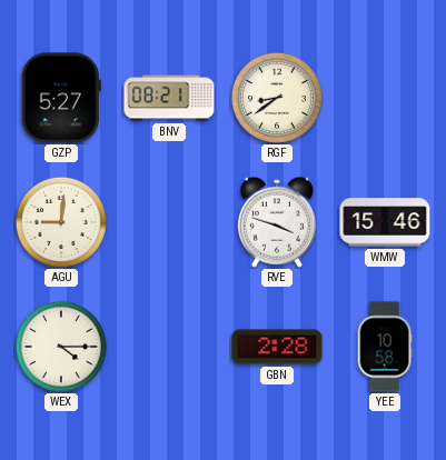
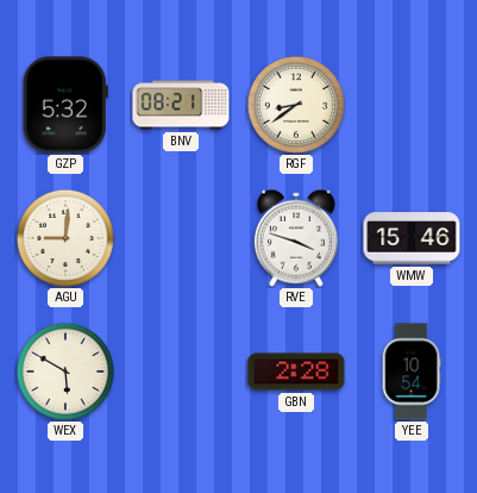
GZP: 5:27 -> 5:32
WEX: 4:15 -> 5:50
YEE: 10:58 -> 10:54
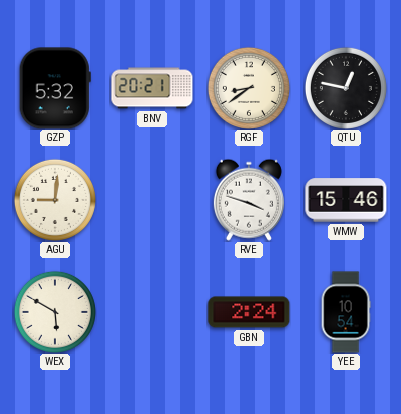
BNV: 08:21 -> 20:21
QTU: none -> 12:47
GBN: 2:28 -> 2:24
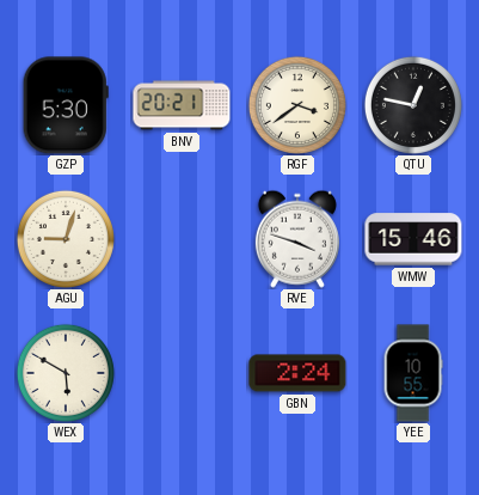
GZP: 5:32 -> 5:30
RGF: 8:39 -> 3:39
AGU: 9:01 -> 9:03
YEE: 10:54 -> 10:55
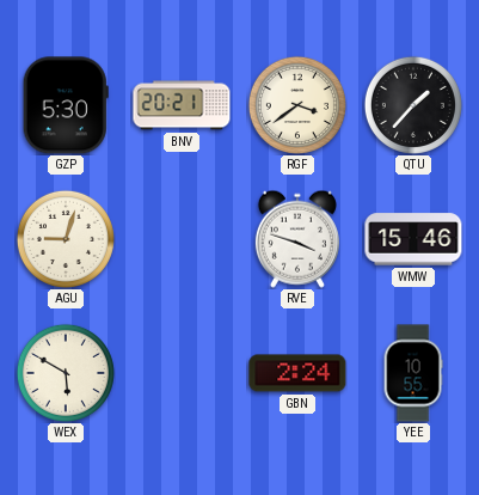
QTU: 12:47 -> 1:37
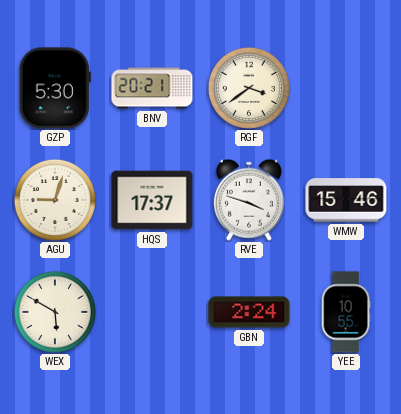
QTU: 1:37 -> none
HQS: none -> 17:37
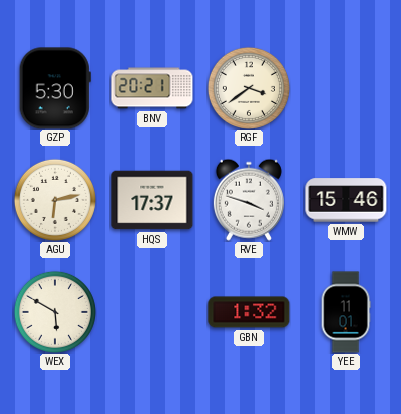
AGU: 9:03 -> 6:13
GBN: 2:24 -> 1:32
YEE: 10:55 -> 11:01
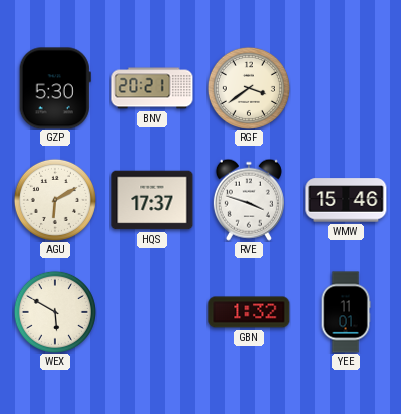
AGU: 6:13 -> 6:10
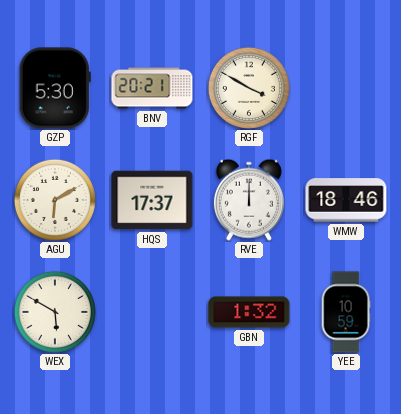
RGF: 3:39 -> 3:50
RVE: 3:48 -> 12:00
WMW: 15:46 -> 18:46
YEE: 11:01 -> 10:59
